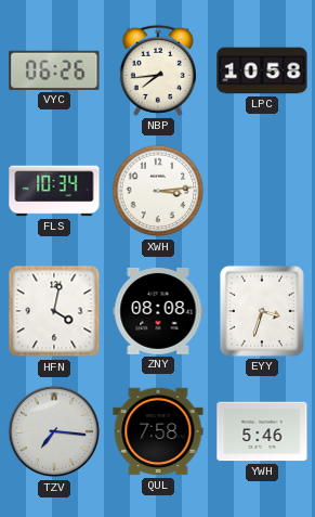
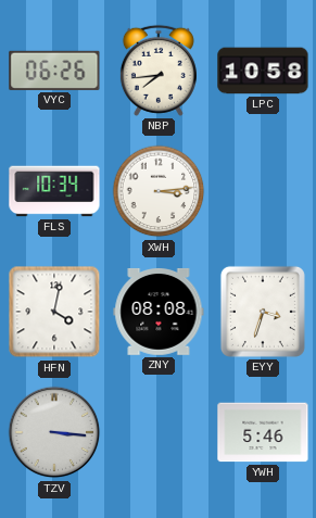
TZV: 7:16 -> 3:16
QUL: 7:58 -> none
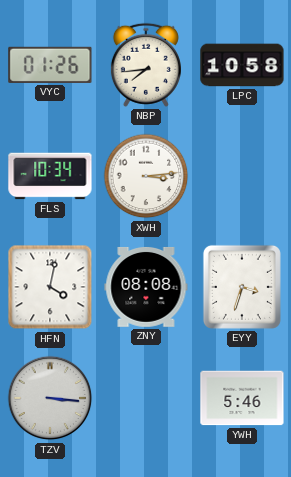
VYC: 06:26 -> 01:26
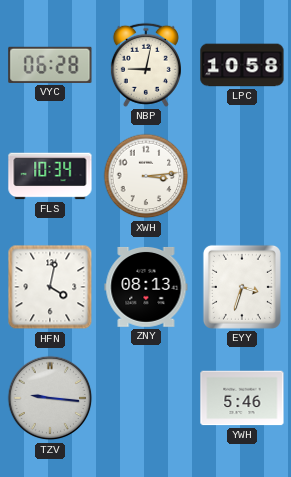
VYC: 01:26 -> 06:28
NBP: 7:44 -> 9:02
ZNY: 08:08 -> 08:13
TZV: 3:16 -> 9:16
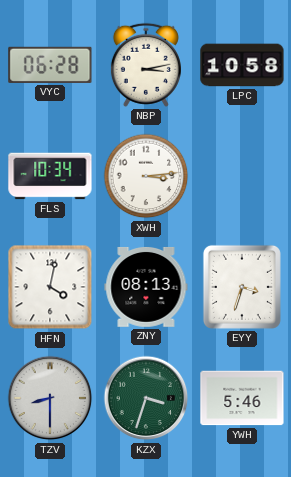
NBP: 9:02 -> 3:13
TZV: 9:16 -> 8:30
KZX: none -> 3:33
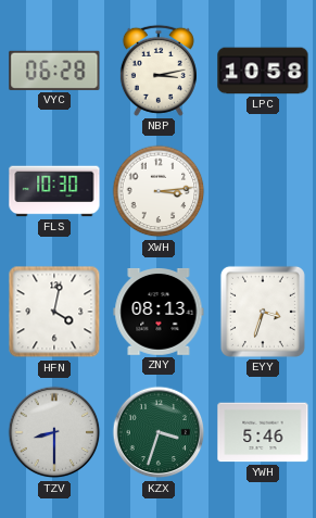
FLS: 10:34 -> 10:30
